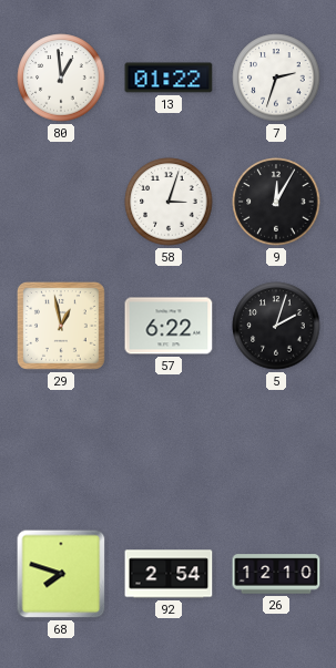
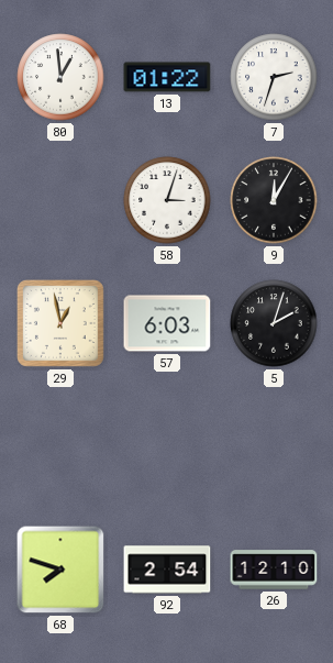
57: 6:22 -> 6:03
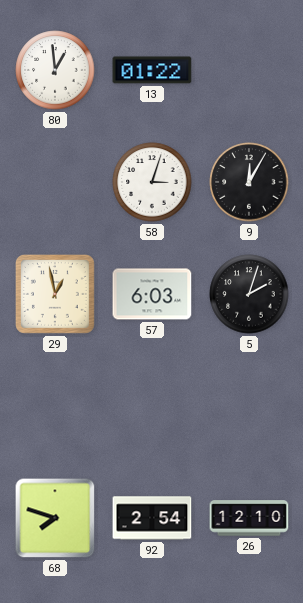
7: 2:33 -> none
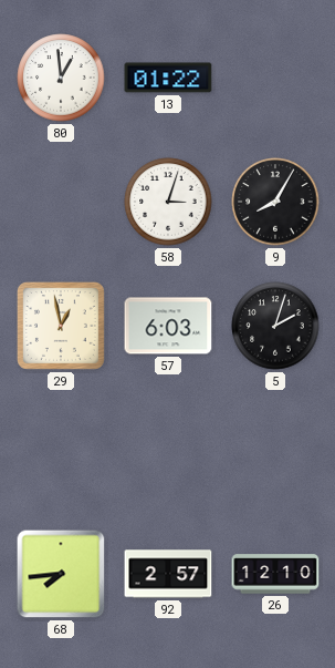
9: 12:05 -> 8:05
68: 7:48 -> 7:44
92: 2:54 -> 2:57
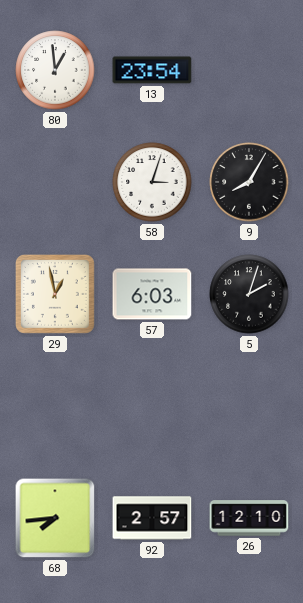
13: 01:22 -> 23:54
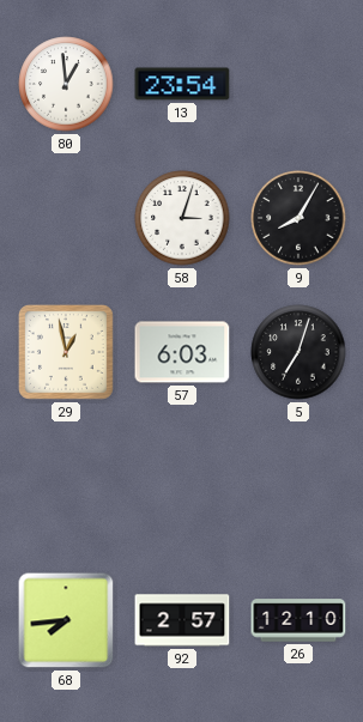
5: 2:03 -> 7:03
